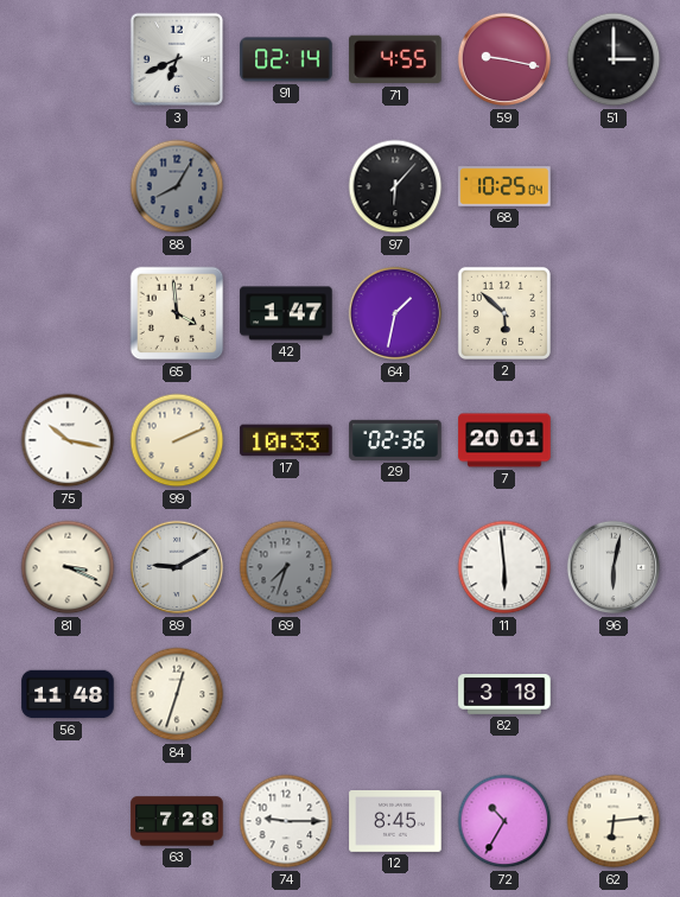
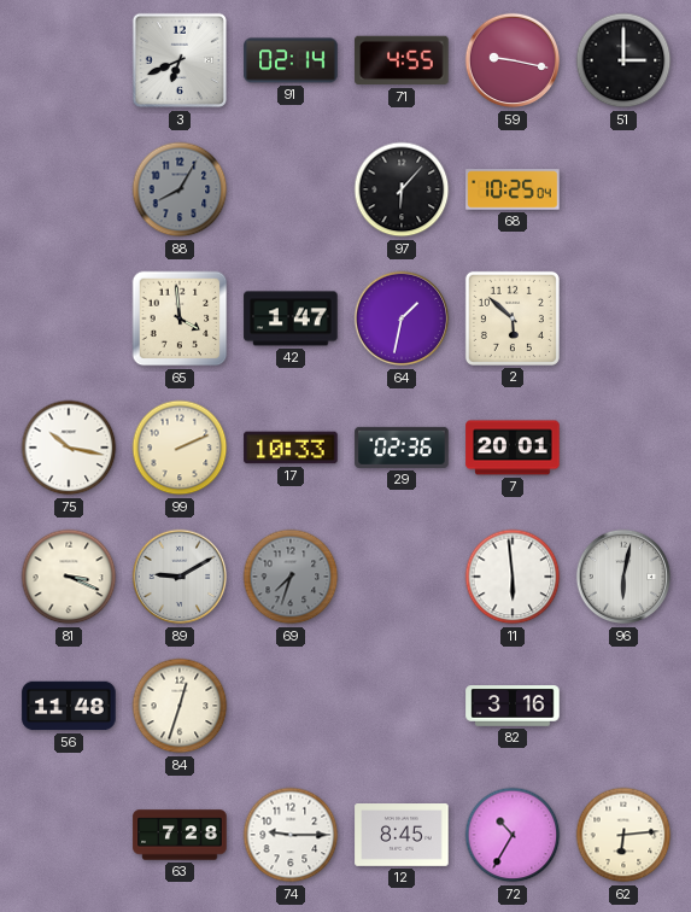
82: 3:18 -> 3:16
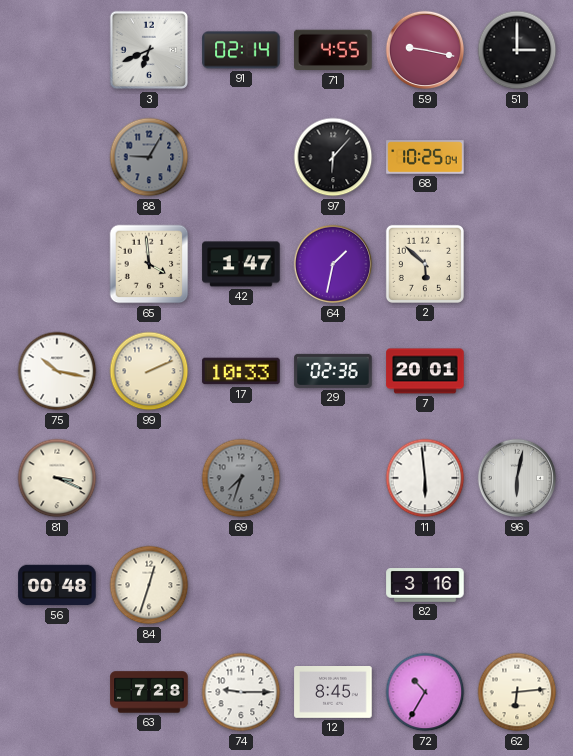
88: 8:05 -> 9:05
89: 9:10 -> none
56: 11:48 -> 00:48
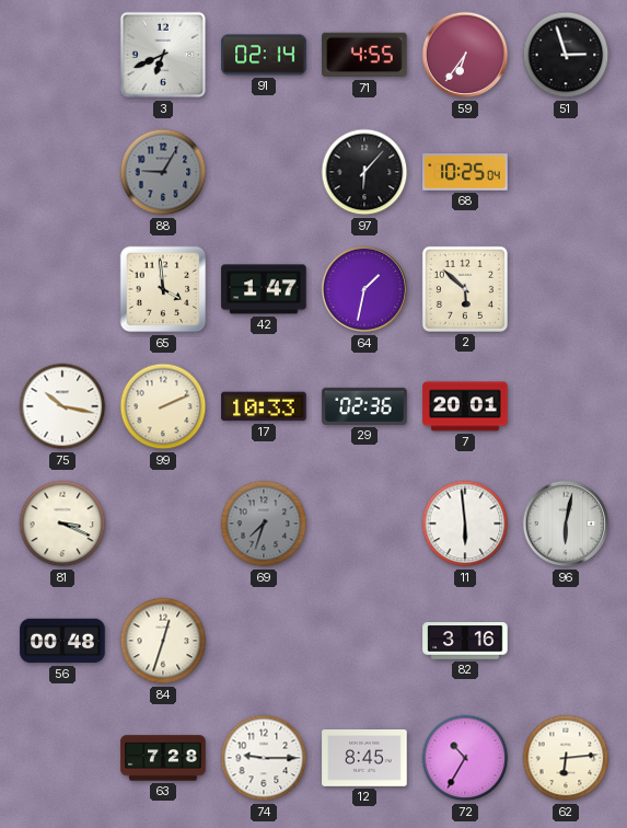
59: 9:17 -> 6:36
51: 3:00 -> 2:57
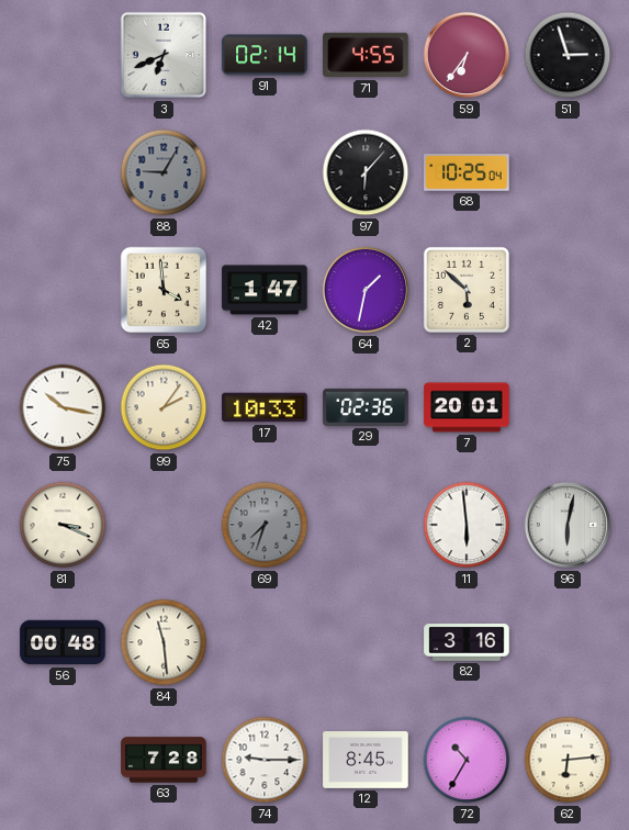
99: 2:11 -> 2:06
84: 12:33 -> 11:29
